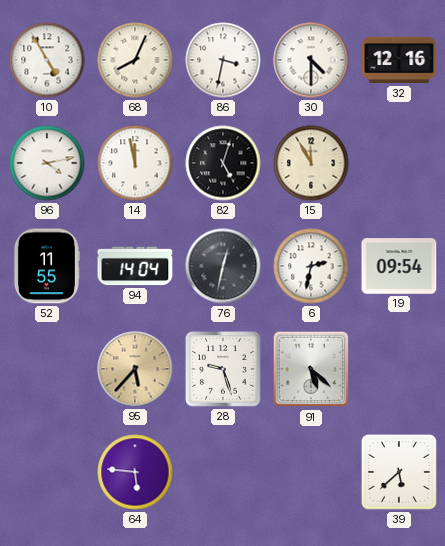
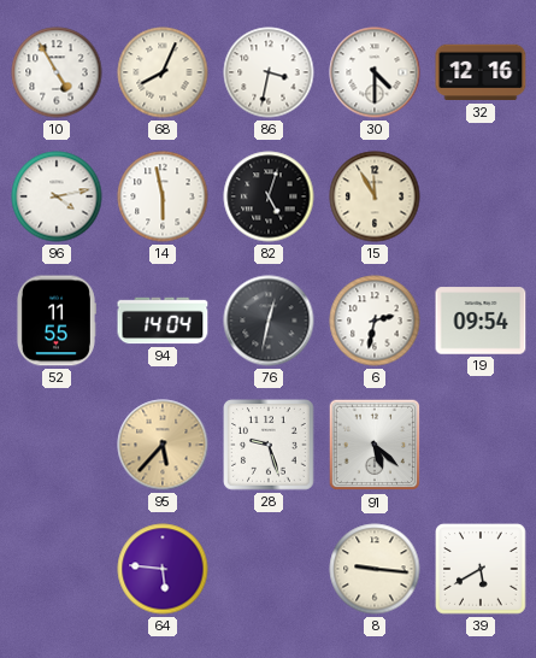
14: 11:58 -> 5:58
8: none -> 9:16
39: 5:38 -> 5:40
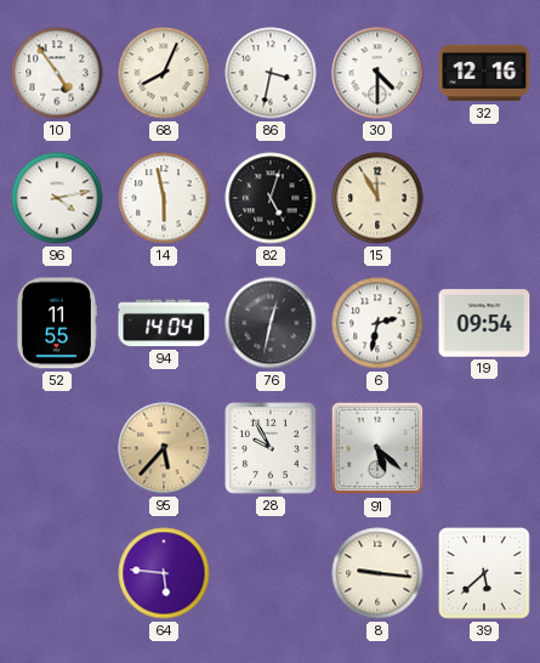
10: 4:55 -> 4:54
28: 9:27 -> 9:55
39: 5:40 -> 5:38
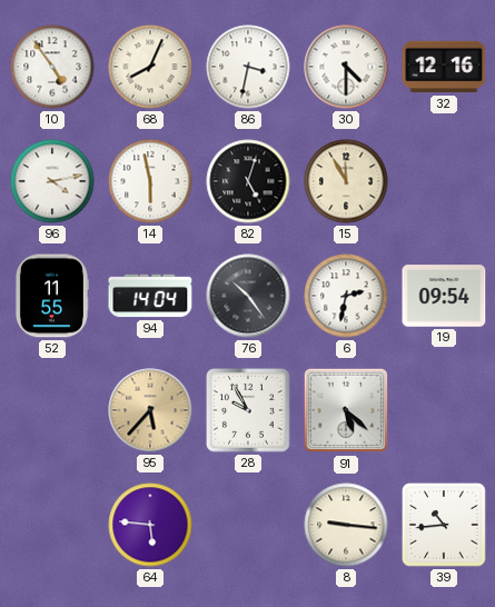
76: 12:32 -> 10:24
39: 5:38 -> 10:44
